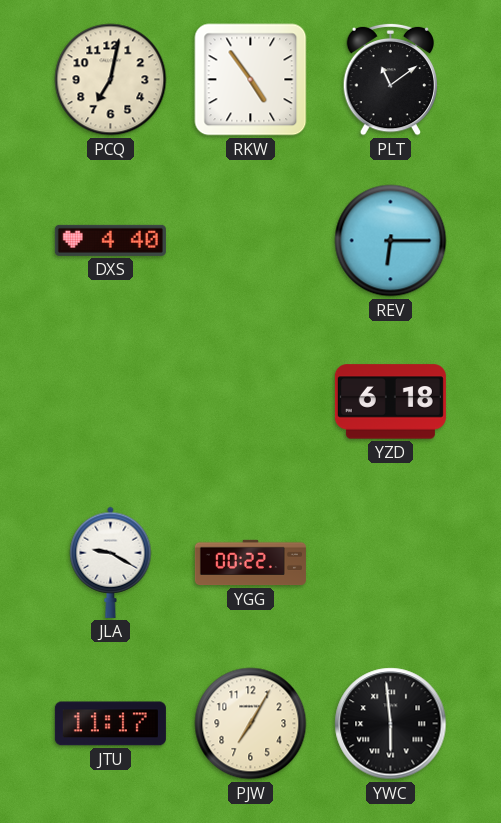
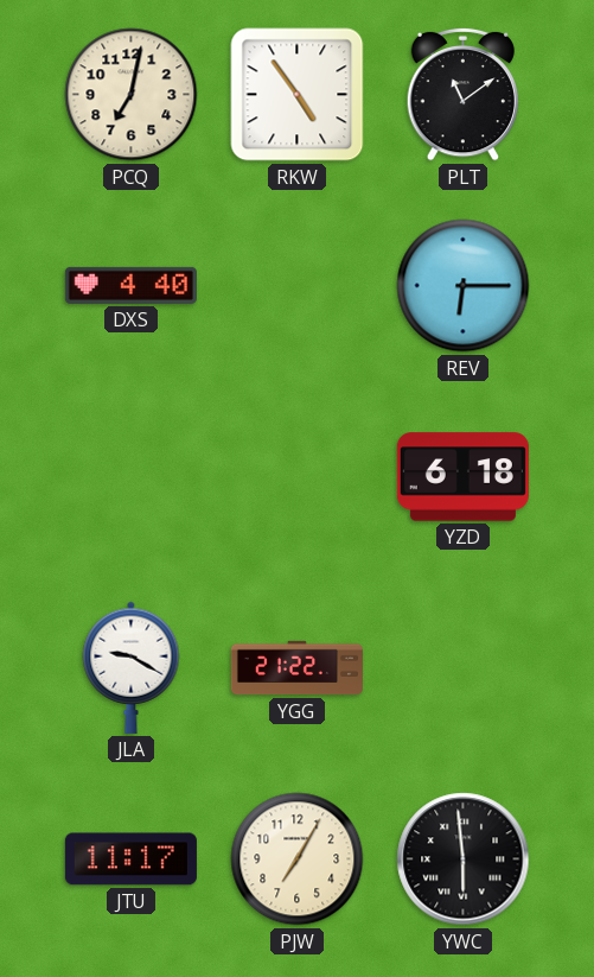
YGG: 00:22 -> 21:22
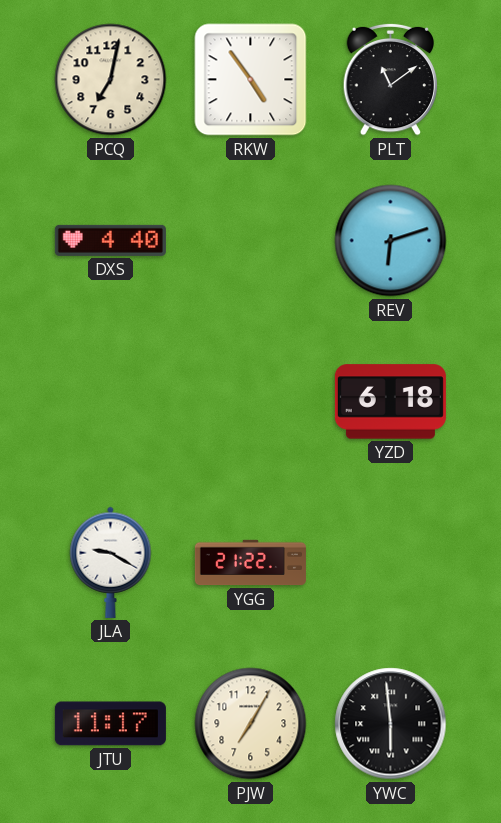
REV: 6:15 -> 6:12
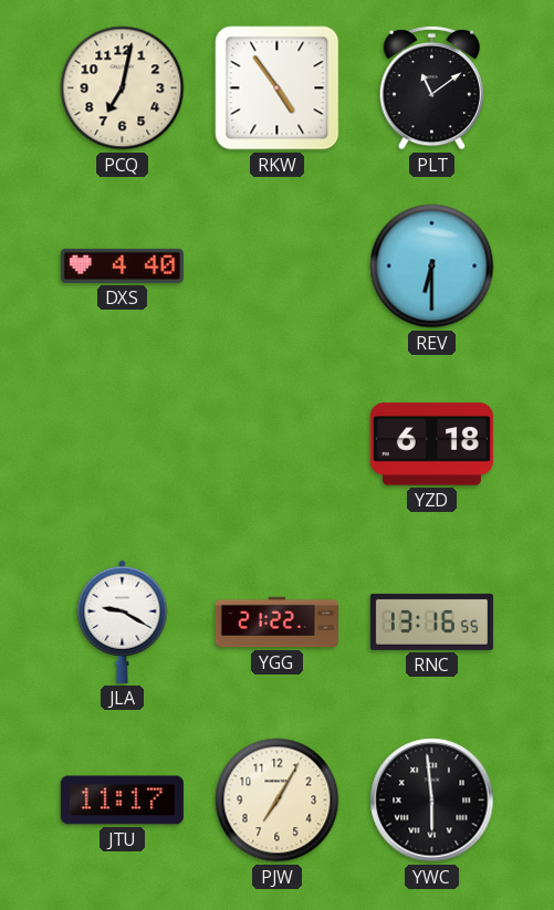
REV: 6:12 -> 6:30
RNC: none -> 13:16
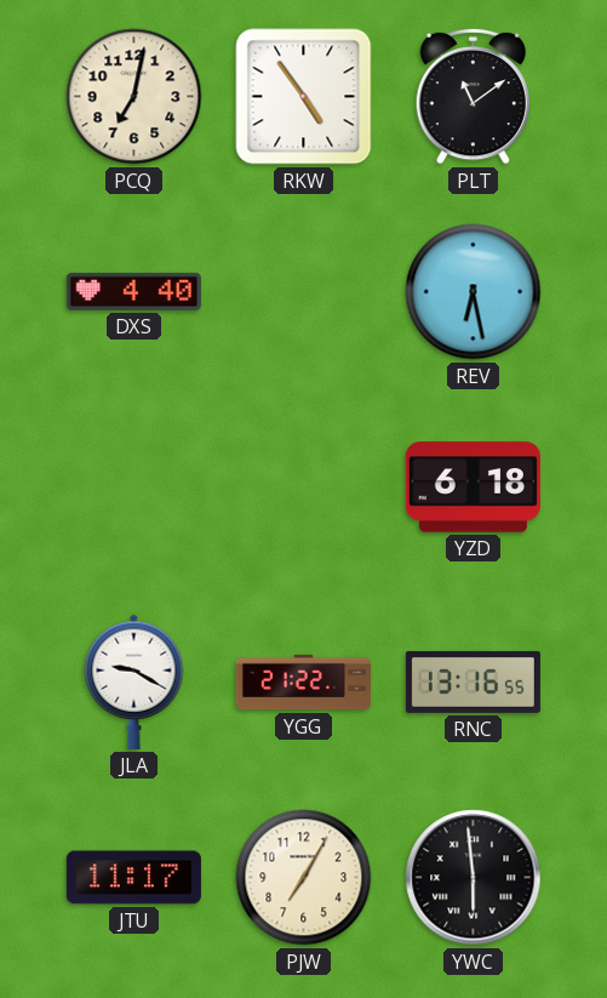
REV: 6:30 -> 6:28
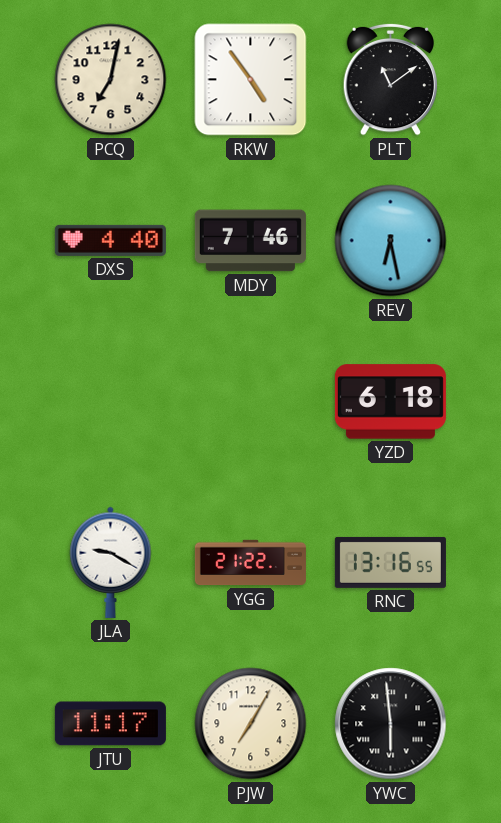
MDY: none -> 7:46
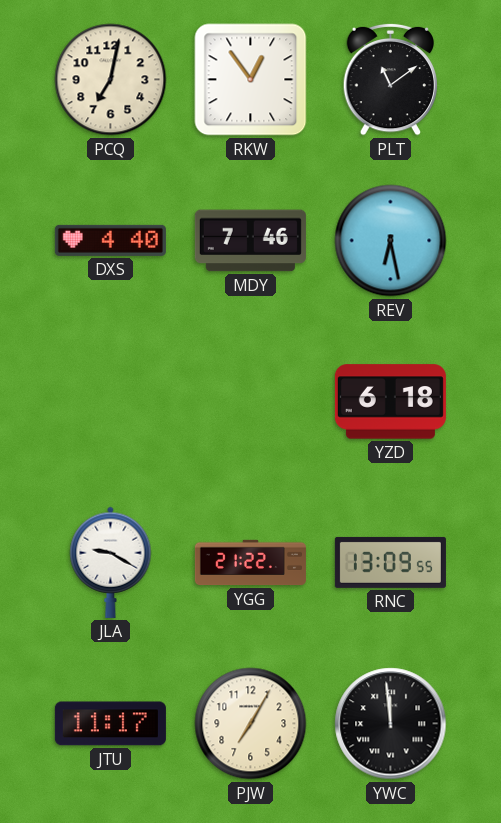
RKW: 4:54 -> 12:54
RNC: 13:16 -> 13:09
YWC: 5:59 -> 11:59
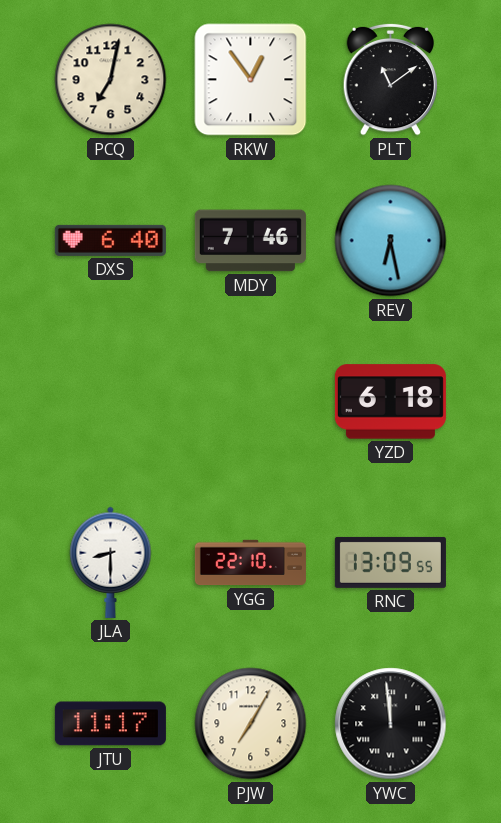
DXS: 4:40 -> 6:40
JLA: 9:20 -> 8:30
YGG: 21:22 -> 22:10
